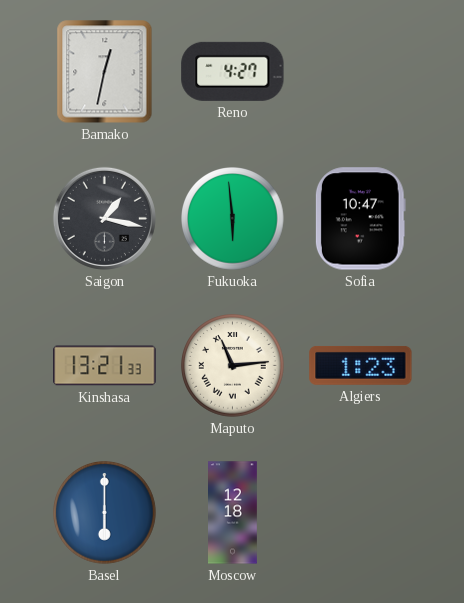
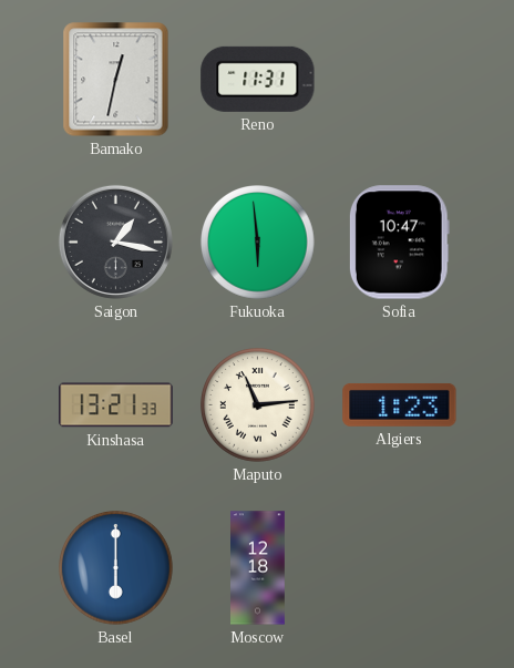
Reno: 4:27 -> 11:31
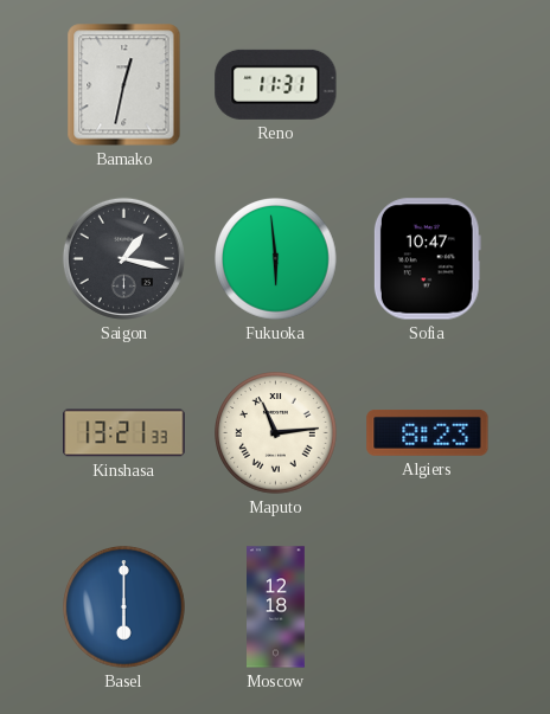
Algiers: 1:23 -> 8:23
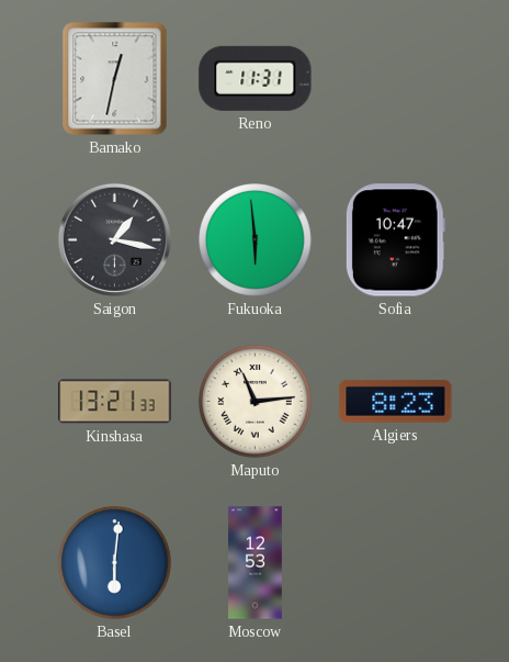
Basel: 6:00 -> 6:01
Moscow: 12:18 -> 12:53
